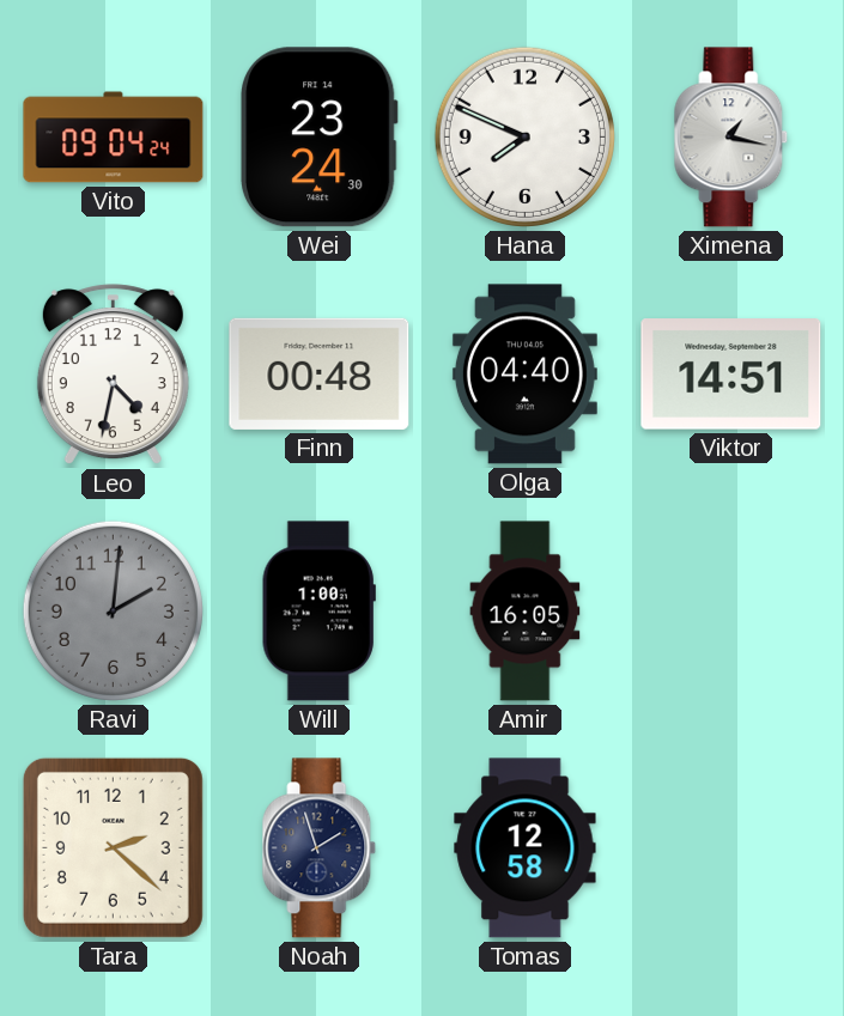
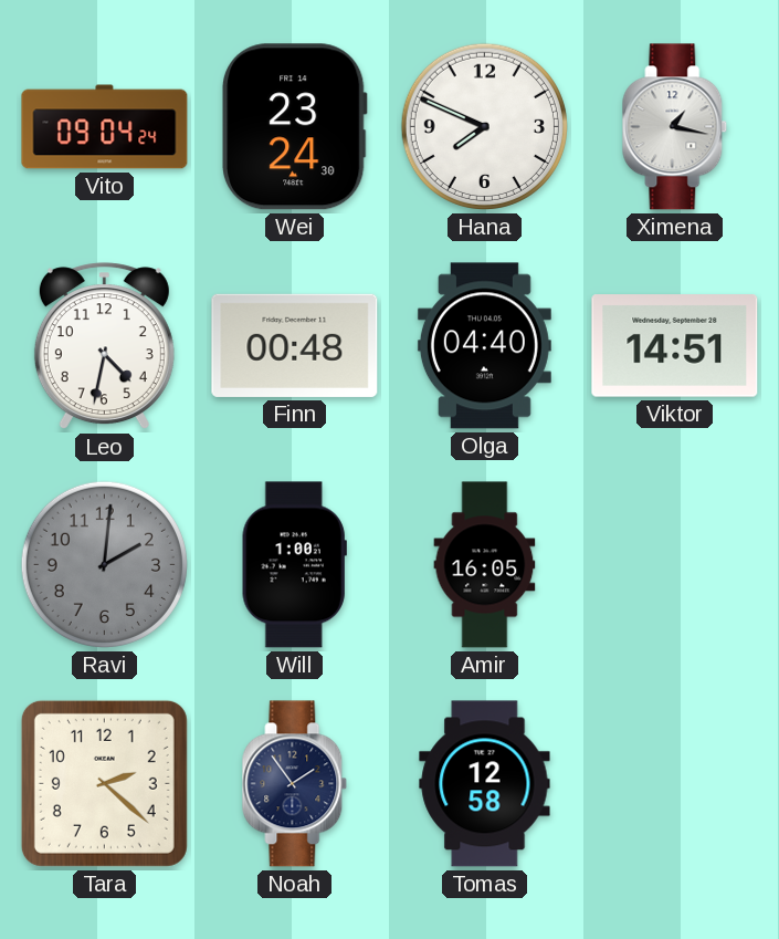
Noah: 1:57 -> 1:54
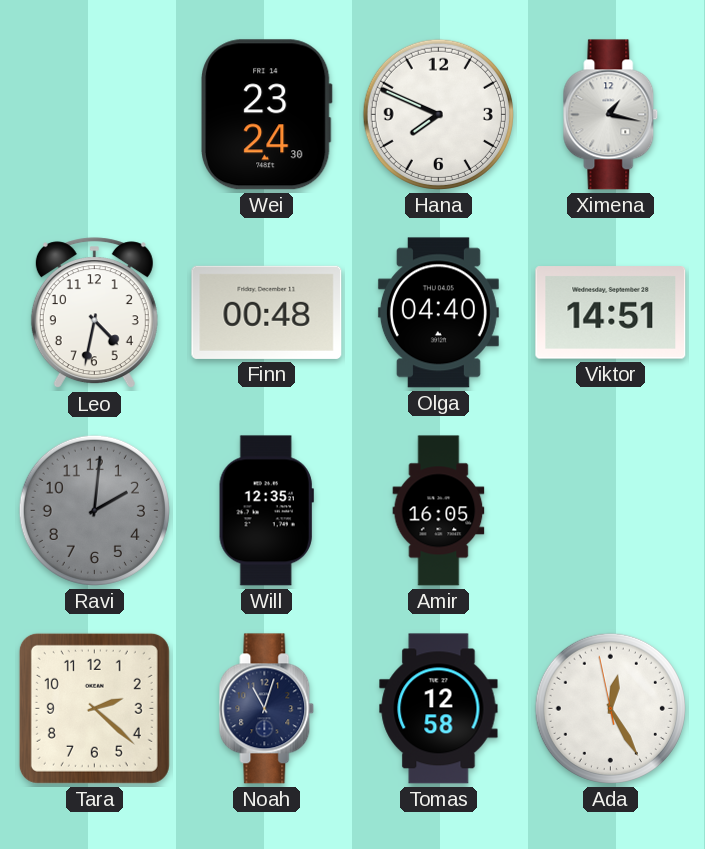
Vito: 09:04 -> none
Will: 1:00 -> 12:35
Noah: 1:54 -> 11:03
Ada: none -> 12:24
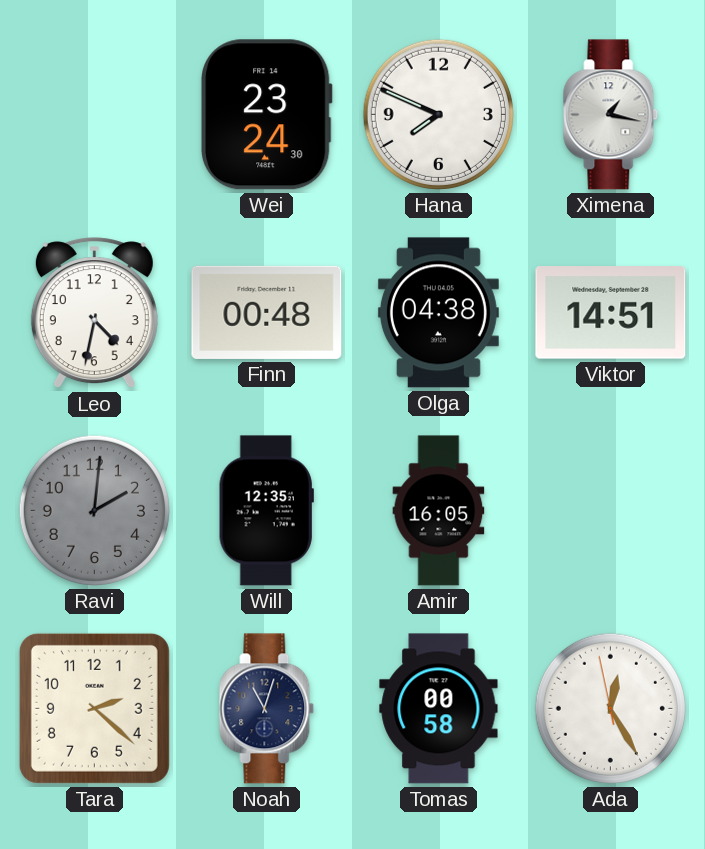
Olga: 04:40 -> 04:38
Tomas: 12:58 -> 00:58
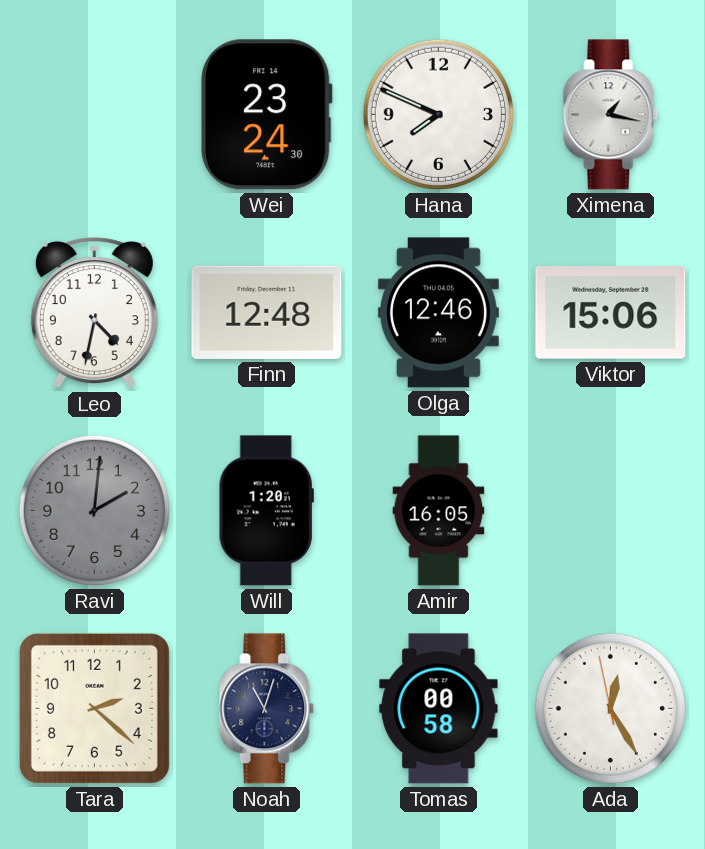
Finn: 00:48 -> 12:48
Olga: 04:38 -> 12:46
Viktor: 14:51 -> 15:06
Will: 12:35 -> 1:20
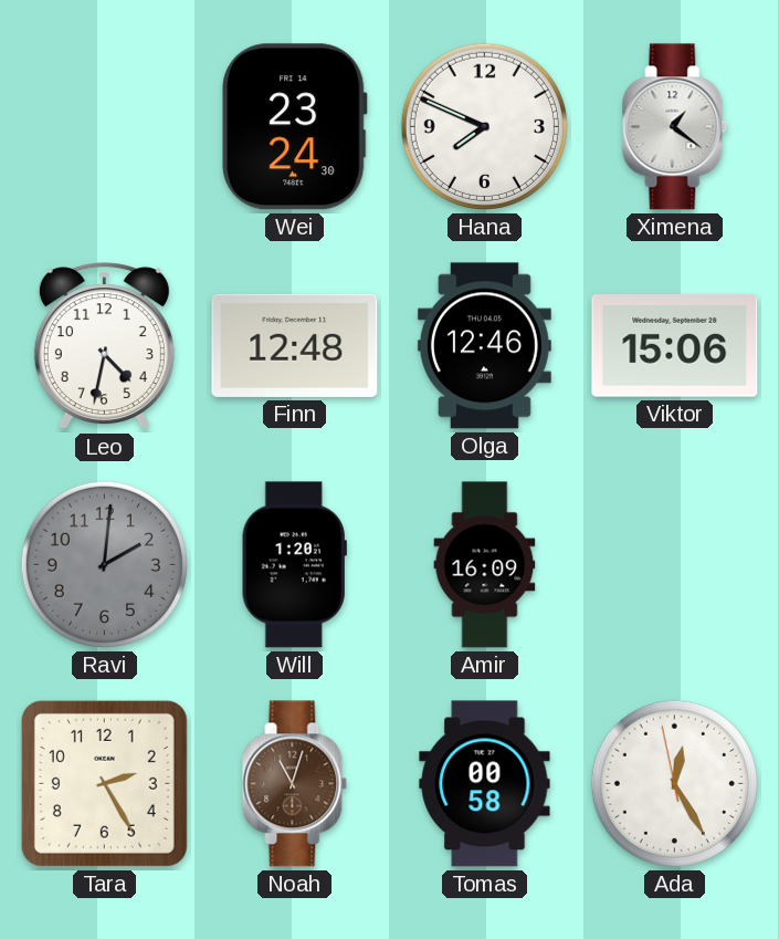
Ximena: 1:17 -> 1:21
Amir: 16:05 -> 16:09
Tara: 2:22 -> 2:25
Noah dial: navy -> brown
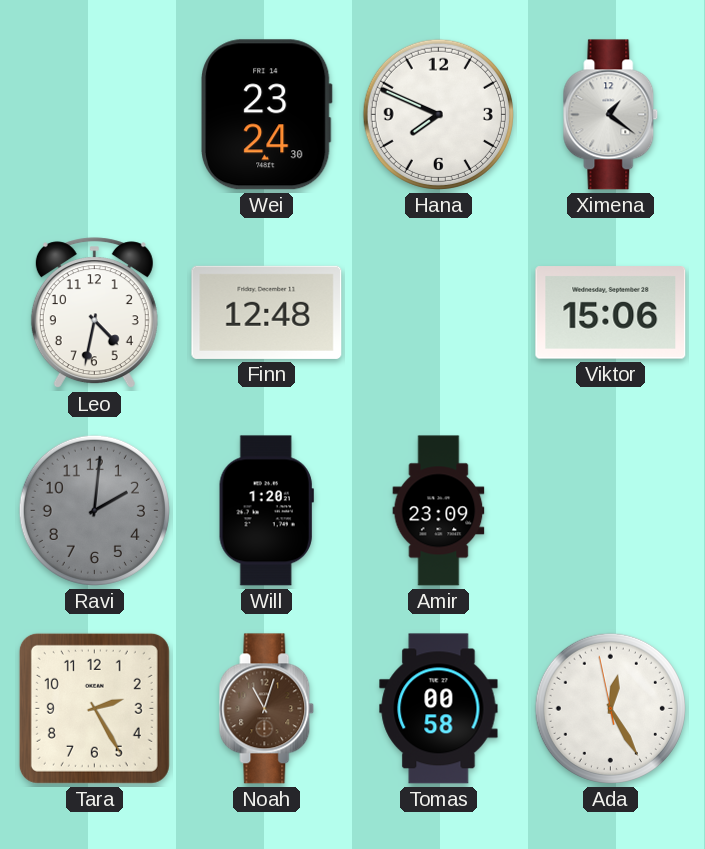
Olga: 12:46 -> none
Amir: 16:09 -> 23:09
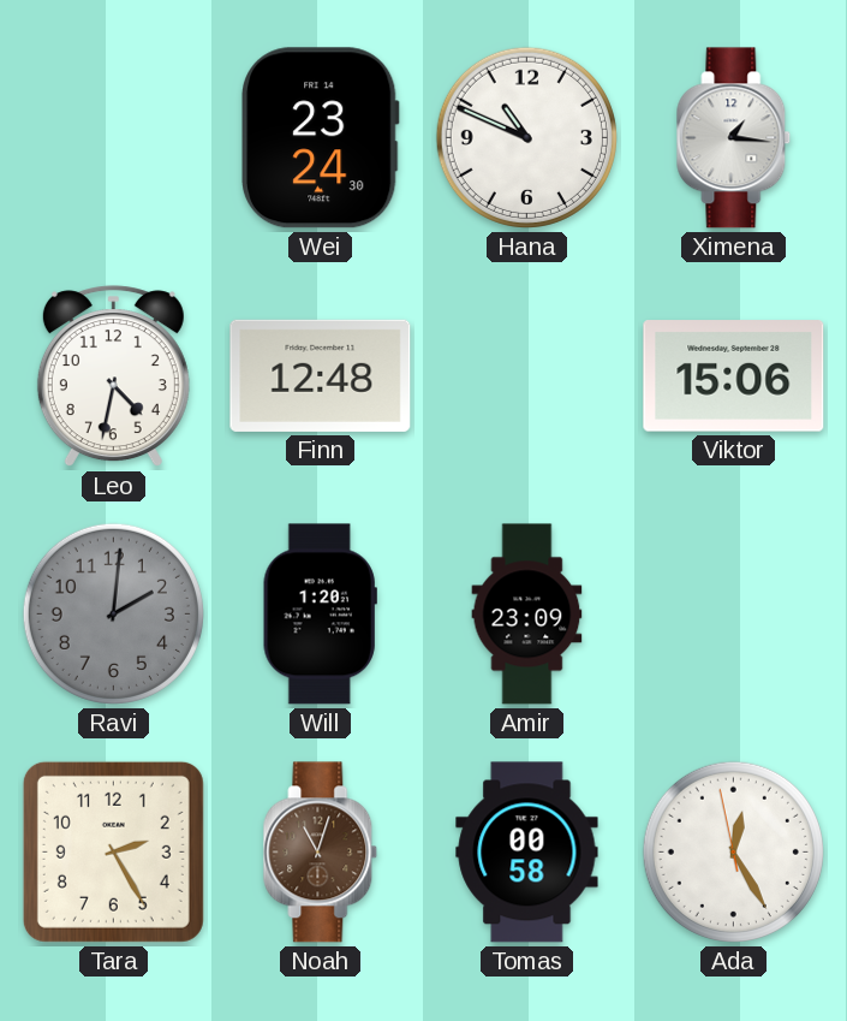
Hana: 7:49 -> 10:49
Ximena: 1:21 -> 1:16
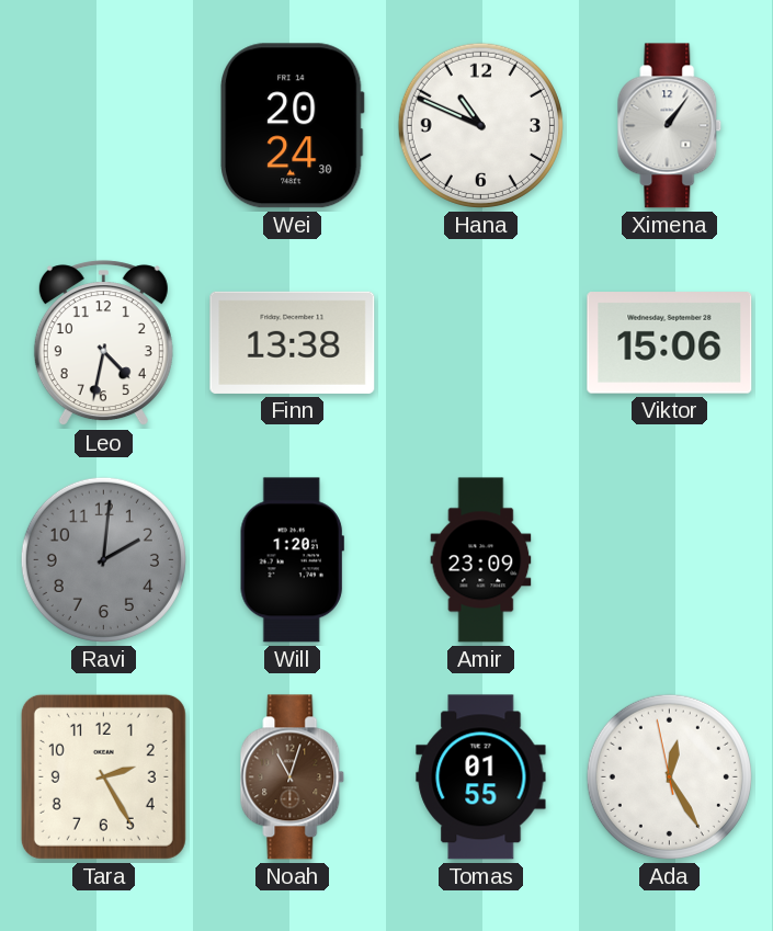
Wei: 23:24 -> 20:24
Ximena: 1:16 -> 1:06
Finn: 12:48 -> 13:38
Tomas: 00:58 -> 01:55
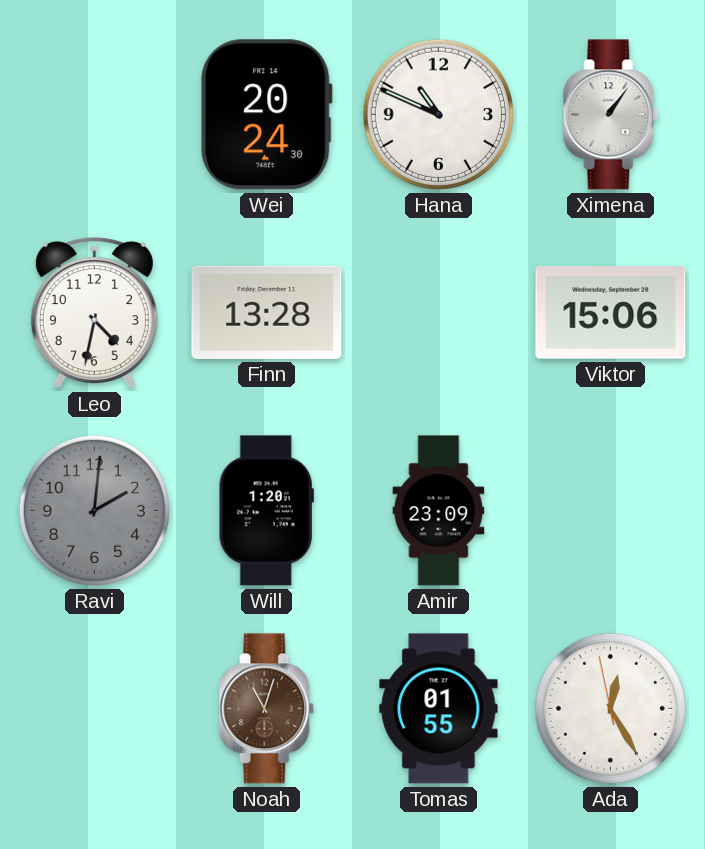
Finn: 13:38 -> 13:28
Tara: 2:25 -> none
